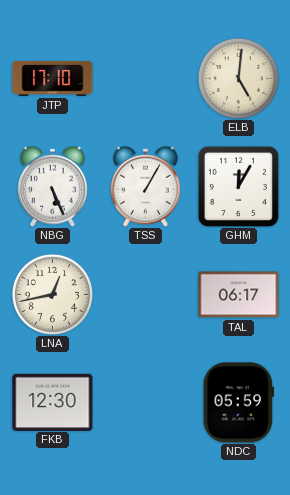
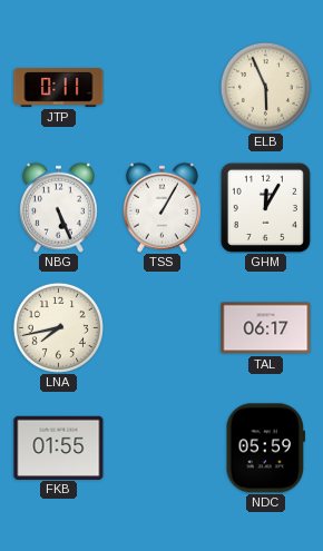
JTP: 17:10 -> 0:11
ELB: 5:01 -> 5:56
LNA: 12:43 -> 7:43
FKB: 12:30 -> 01:55
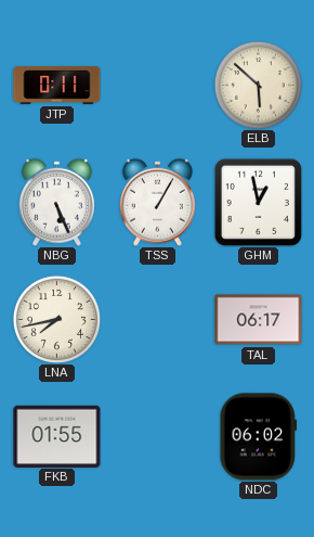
ELB: 5:56 -> 5:52
GHM: 12:05 -> 12:58
NDC: 05:59 -> 06:02
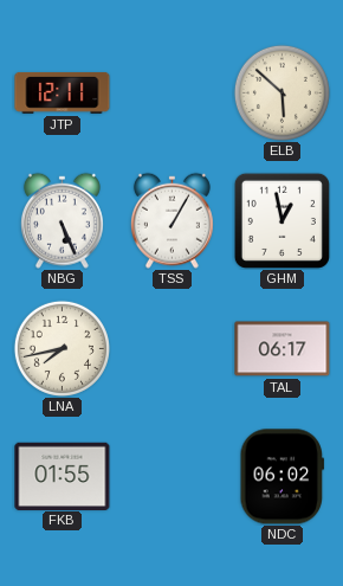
JTP: 0:11 -> 12:11
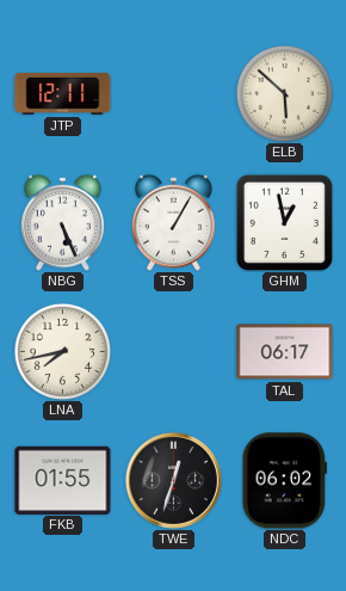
TWE: none -> 12:33
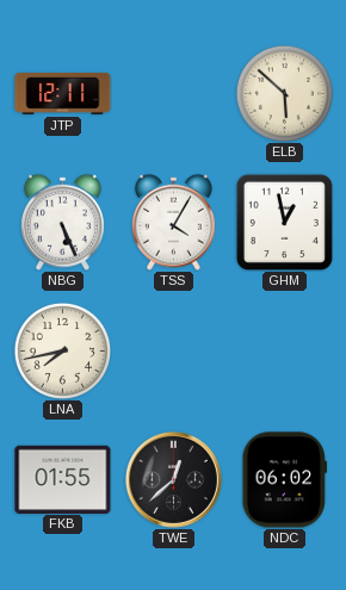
TSS: 1:05 -> 4:05
TAL: 06:17 -> none
TWE: 12:33 -> 12:38
